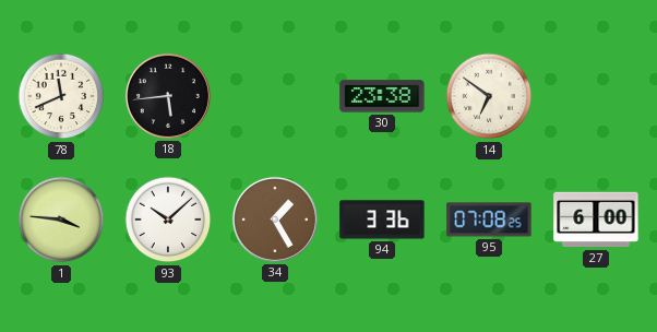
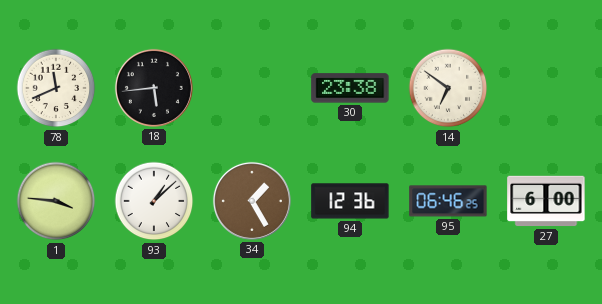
93: 10:08 -> 1:08
94: 3:36 -> 12:36
95: 07:08 -> 06:46
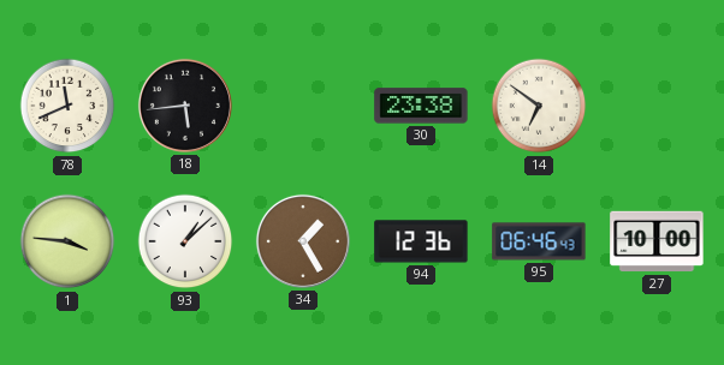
95: 06:46:25 -> 06:46:43
27: 6:00 -> 10:00
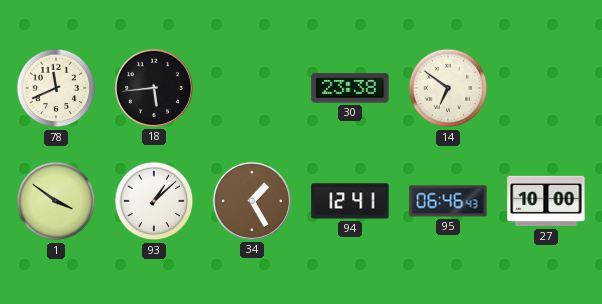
1: 3:46 -> 3:51
94: 12:36 -> 12:41
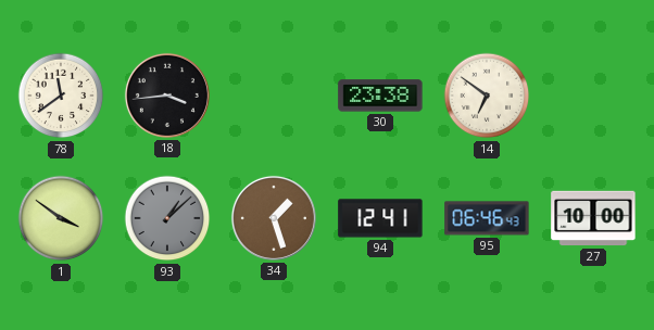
78: 11:41 -> 11:39
18: 5:44 -> 3:44
93 dial: white -> grey
34: 1:25 -> 1:27
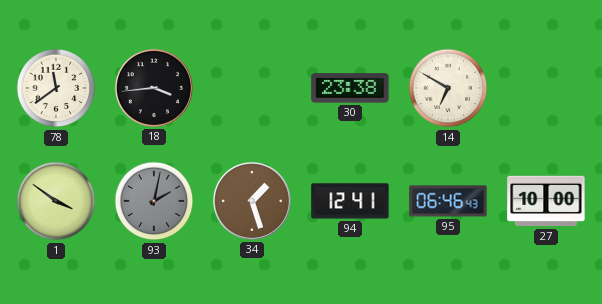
14: 6:51 -> 6:50
93: 1:08 -> 2:02
